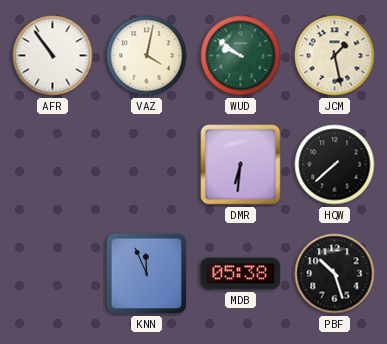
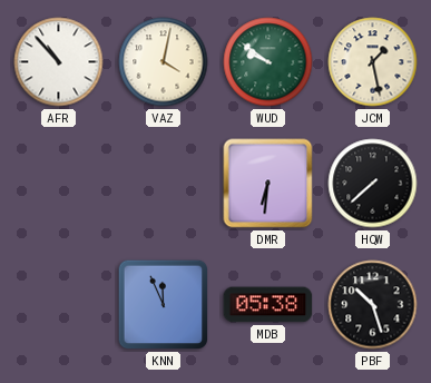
AFR: 10:54 -> 10:53
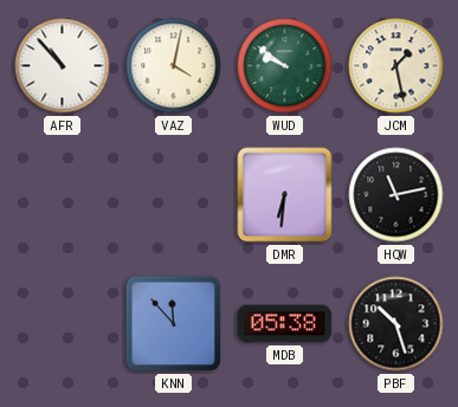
HQW: 7:38 -> 11:13
KNN: 11:56 -> 11:53
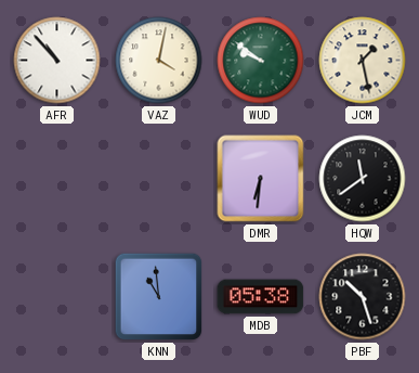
HQW: 11:13 -> 11:39
KNN: 11:53 -> 10:59
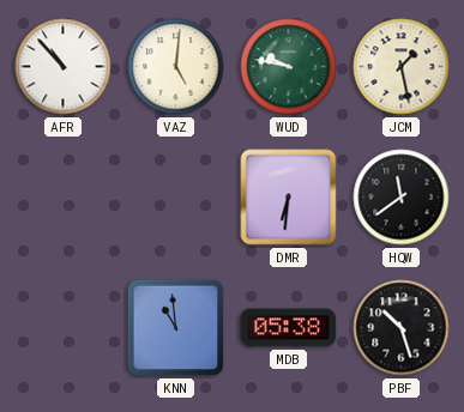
VAZ: 4:02 -> 5:01
WUD: 9:51 -> 9:47
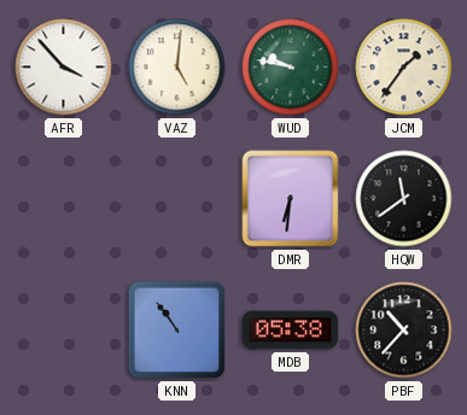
AFR: 10:53 -> 3:53
JCM: 1:28 -> 1:36
KNN: 10:59 -> 10:54
PBF: 10:27 -> 10:37
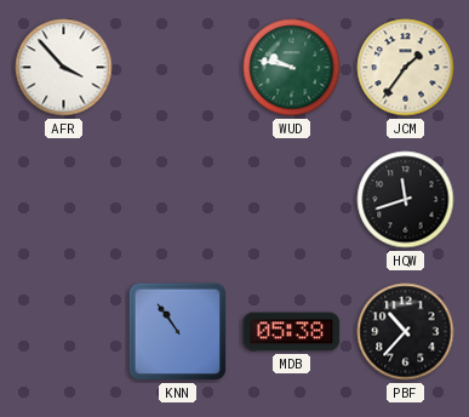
VAZ: 5:01 -> none
DMR: 6:31 -> none
HQW: 11:39 -> 11:42
